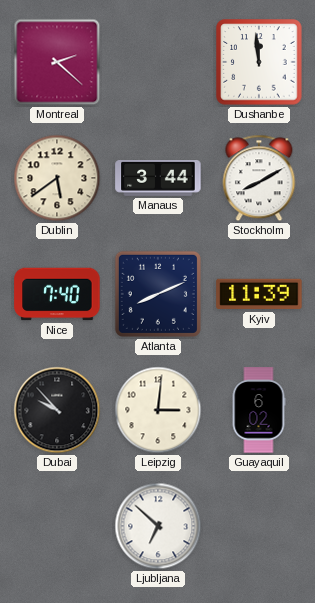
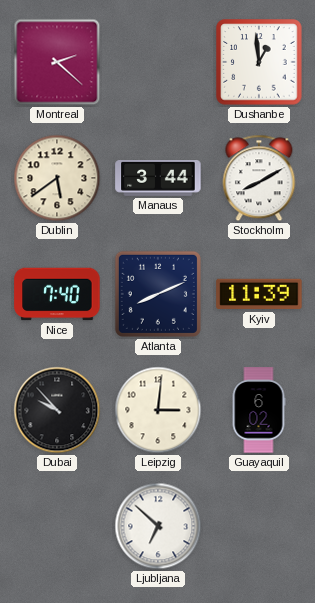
Dushanbe: 11:59 -> 12:59
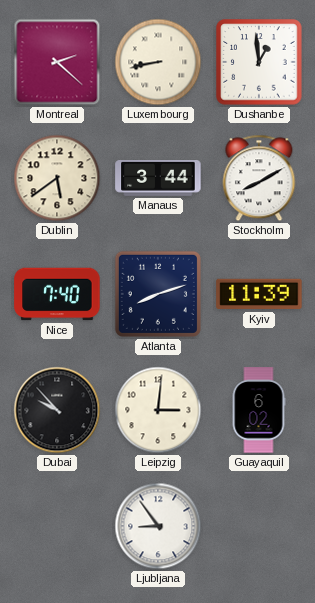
Luxembourg: none -> 8:43
Atlanta: 8:11 -> 8:12
Ljubljana: 6:52 -> 8:54
